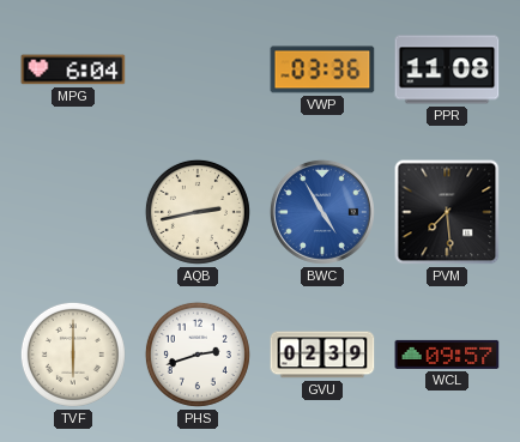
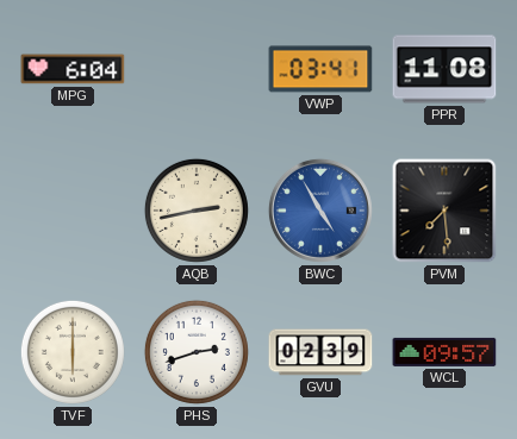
VWP: 03:36 -> 03:41
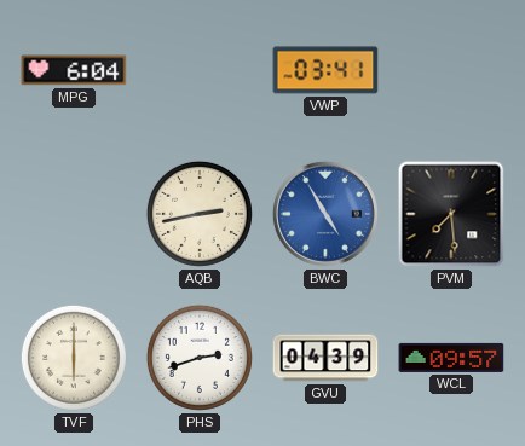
PPR: 11:08 -> none
GVU: 02:39 -> 04:39
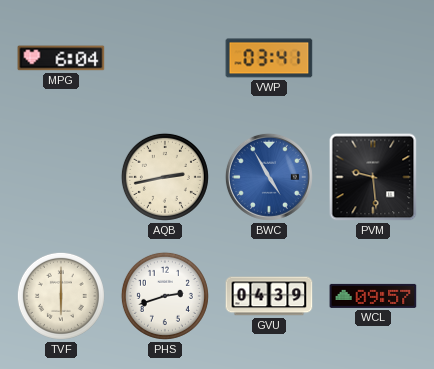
PVM: 7:29 -> 9:29
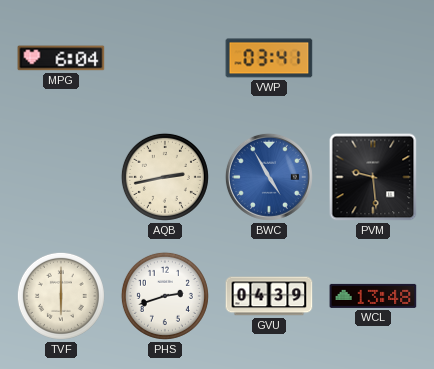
WCL: 09:57 -> 13:48
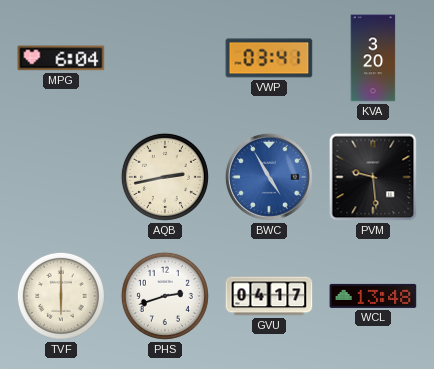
KVA: none -> 3:20
GVU: 04:39 -> 04:17
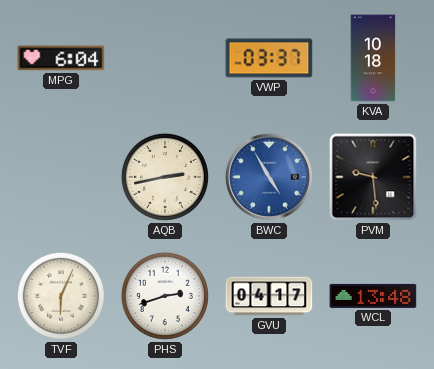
VWP: 03:41 -> 03:37
KVA: 3:20 -> 10:18
TVF: 6:00 -> 6:04
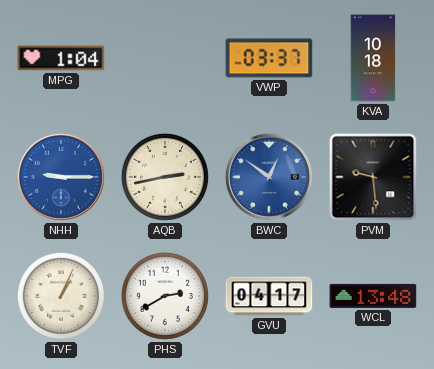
MPG: 6:04 -> 1:04
NHH: none -> 9:15
BWC: 4:55 -> 12:51
TVF: 6:04 -> 1:04
PHS: 2:42 -> 2:40
